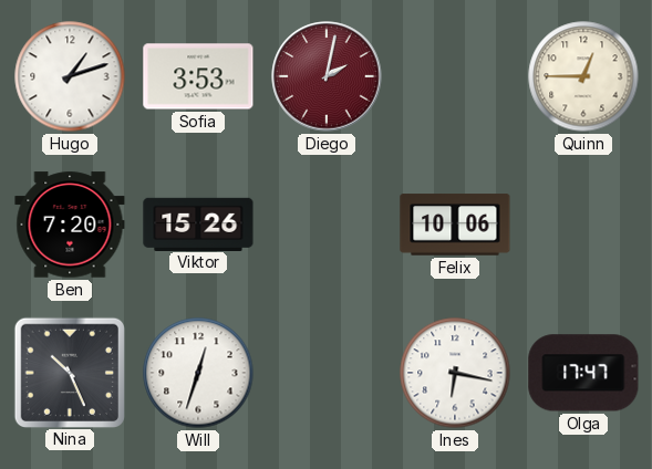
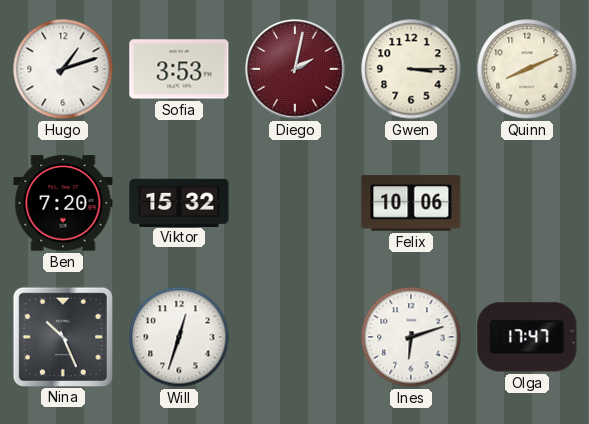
Gwen: none -> 3:15
Quinn: 12:45 -> 8:11
Viktor: 15:26 -> 15:32
Ines: 6:17 -> 6:12
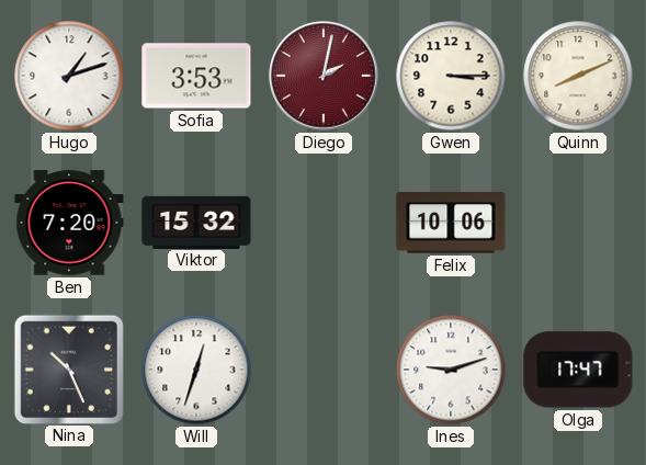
Ines: 6:12 -> 9:12
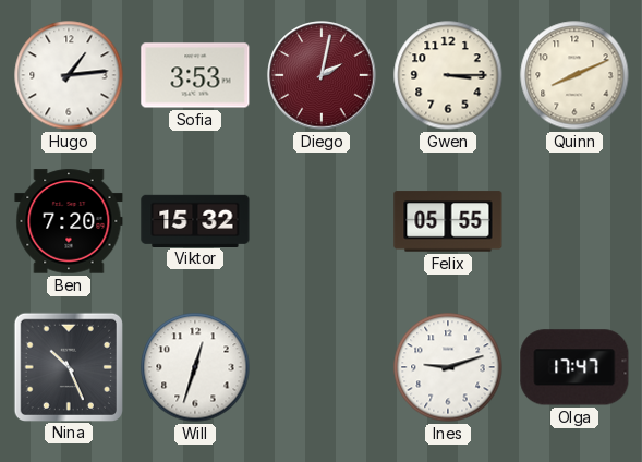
Hugo: 1:12 -> 1:14
Felix: 10:06 -> 05:55
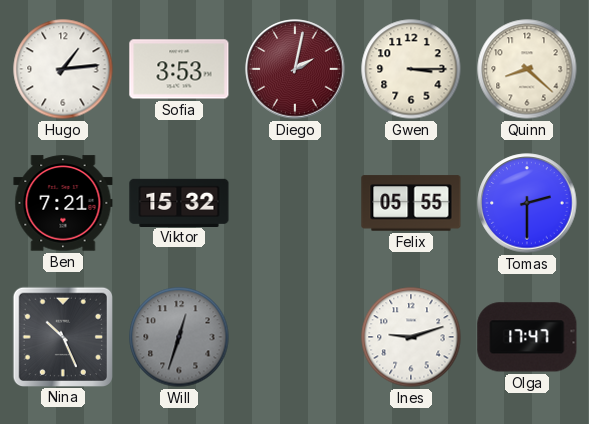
Quinn: 8:11 -> 8:22
Ben: 7:20 -> 7:21
Tomas: none -> 2:30
Will dial: white -> grey
